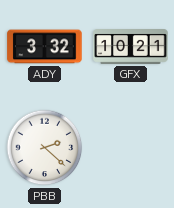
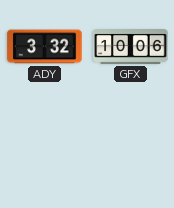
GFX: 10:21 -> 10:06
PBB: 2:22 -> none
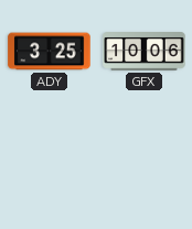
ADY: 3:32 -> 3:25
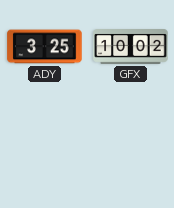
GFX: 10:06 -> 10:02
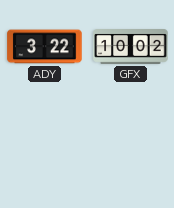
ADY: 3:25 -> 3:22
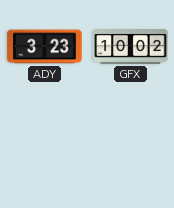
ADY: 3:22 -> 3:23
